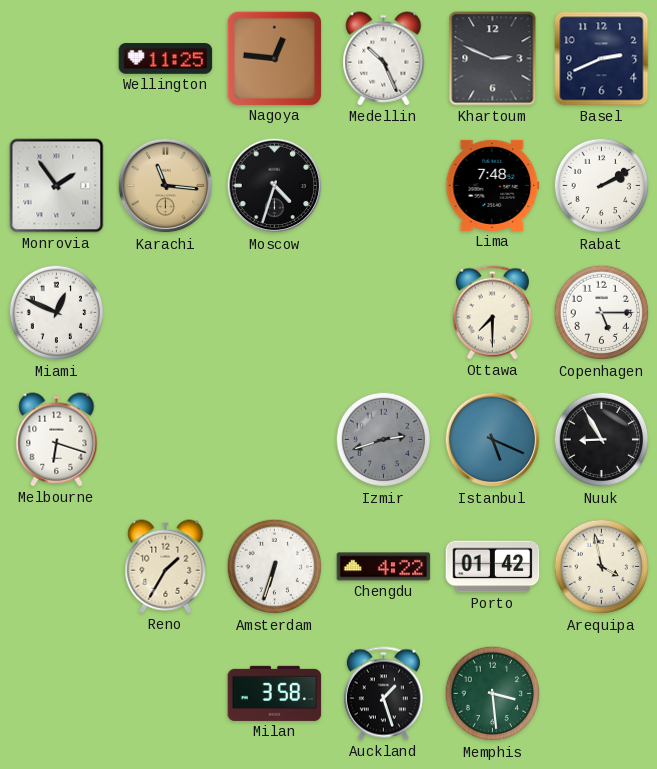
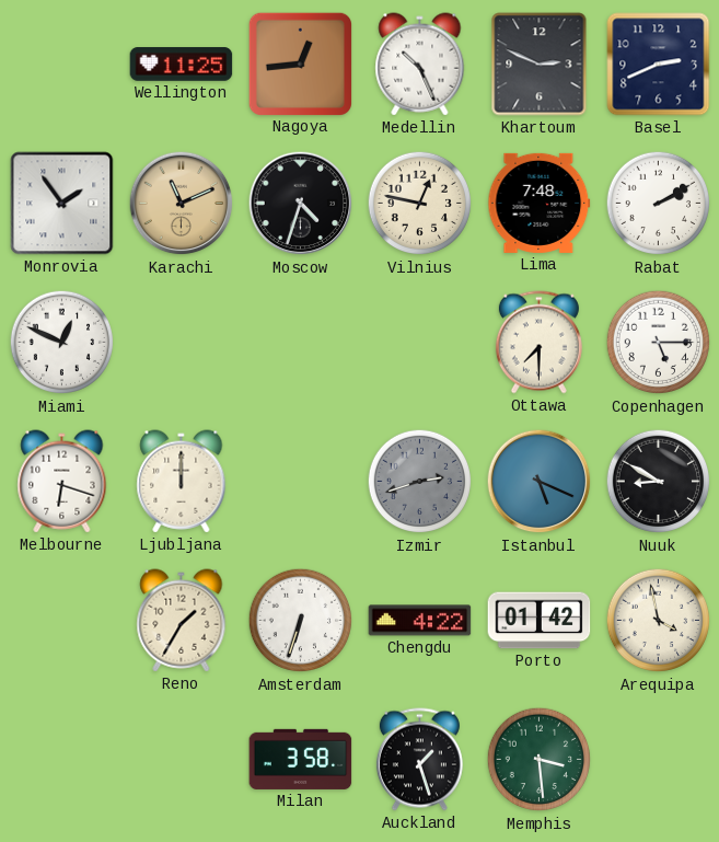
Nagoya: 12:46 -> 12:44
Karachi: 11:16 -> 11:11
Vilnius: none -> 12:47
Ljubljana: none -> 12:00
Nuuk: 8:55 -> 8:50
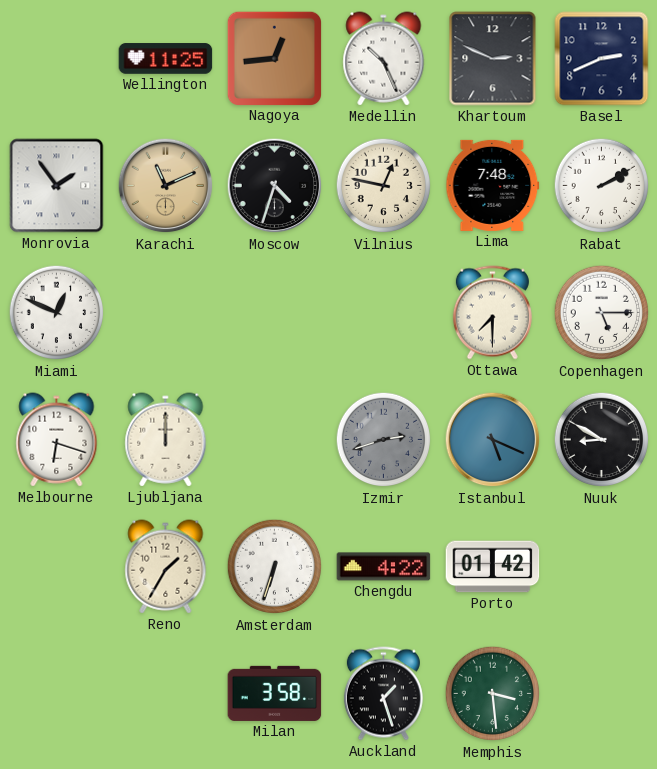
Arequipa: 3:58 -> none
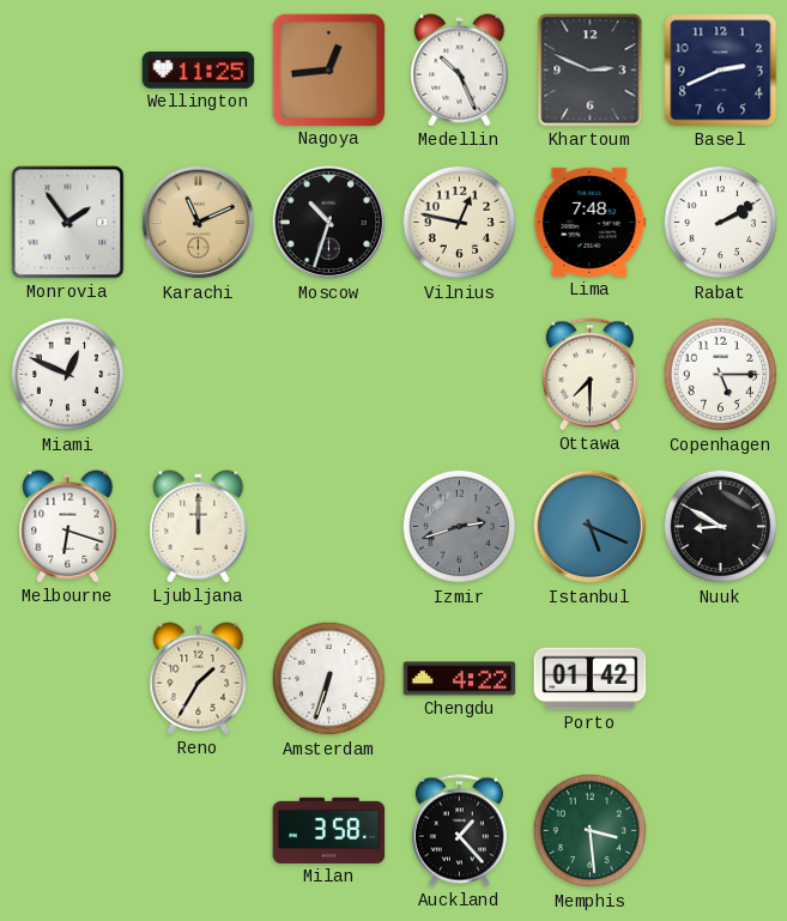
Moscow: 4:33 -> 10:33
Auckland: 1:27 -> 1:23
